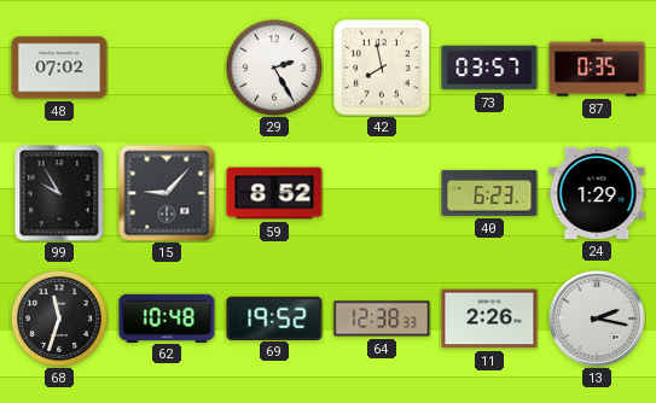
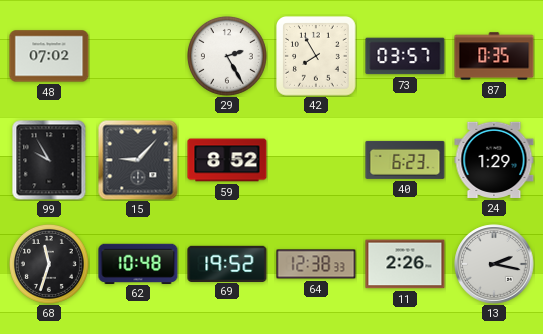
42: 7:58 -> 7:55
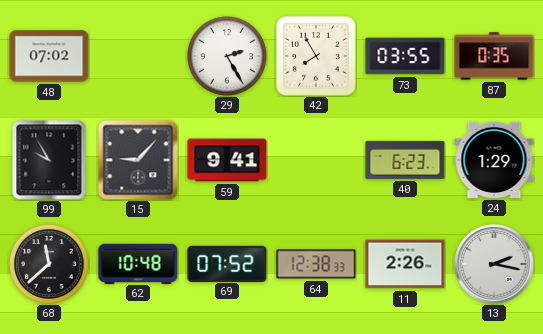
73: 03:57 -> 03:55
59: 8:52 -> 9:41
68: 11:33 -> 11:38
69: 19:52 -> 07:52
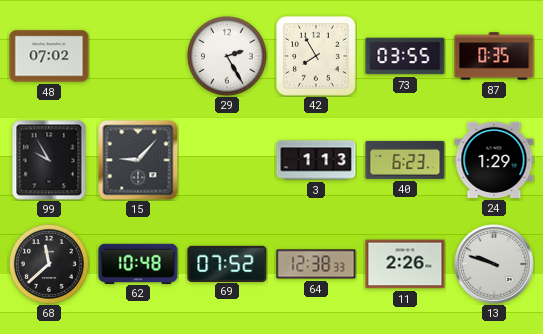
59: 9:41 -> none
3: none -> 1:13
13: 2:17 -> 9:48
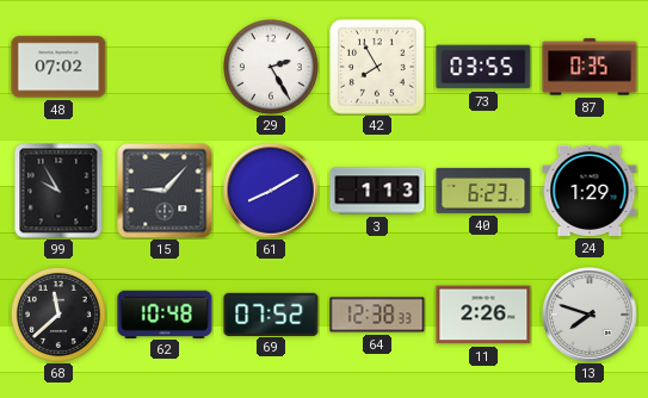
61: none -> 8:10
13: 9:48 -> 7:48
